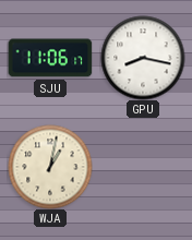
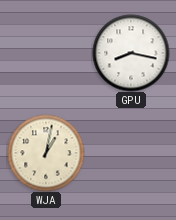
SJU: 11:06 -> none
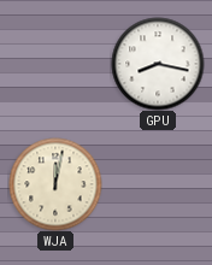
WJA: 1:02 -> 12:02
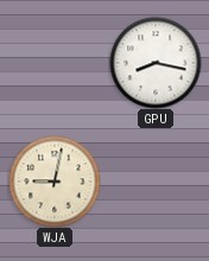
WJA: 12:02 -> 9:02
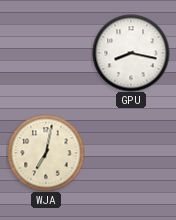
WJA: 9:02 -> 7:02
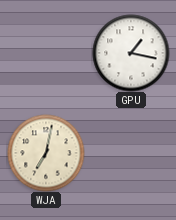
GPU: 8:17 -> 1:17
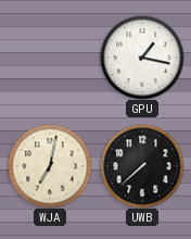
UWB: none -> 7:38
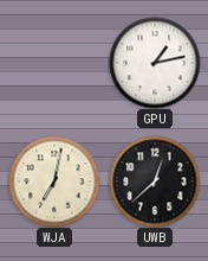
GPU: 1:17 -> 1:13
UWB: 7:38 -> 12:38
